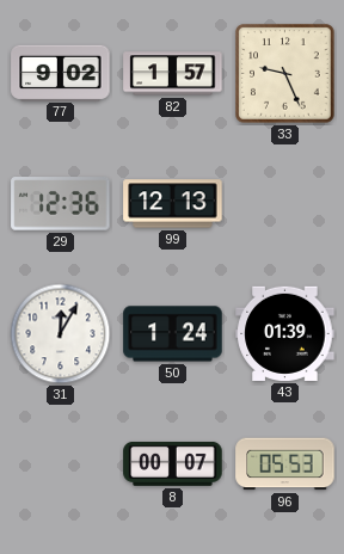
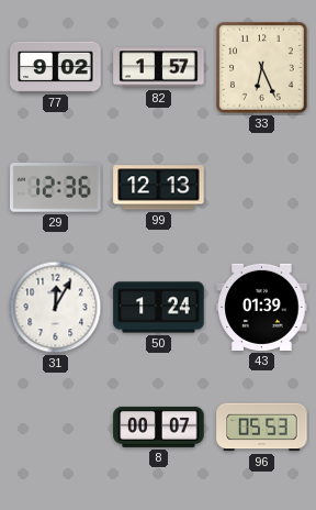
33: 9:26 -> 6:26
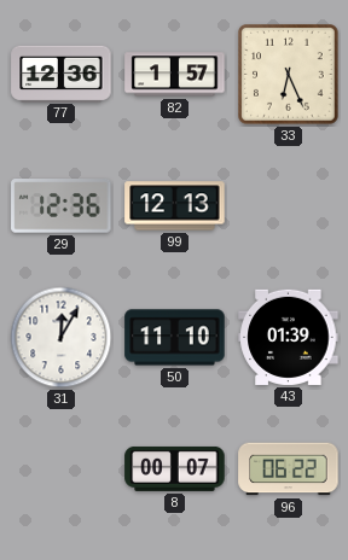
77: 9:02 -> 12:36
50: 1:24 -> 11:10
96: 05:53 -> 06:22
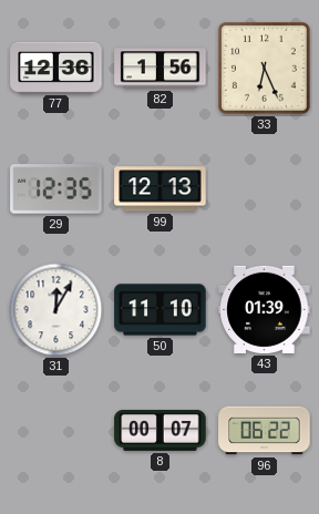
82: 1:57 -> 1:56
29: 12:36 -> 12:35
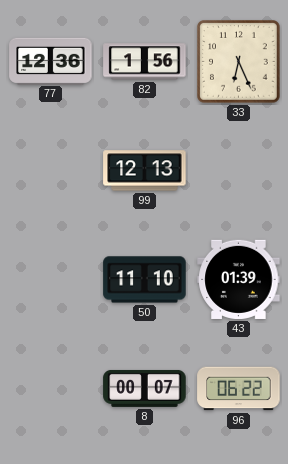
29: 12:35 -> none
31: 12:05 -> none
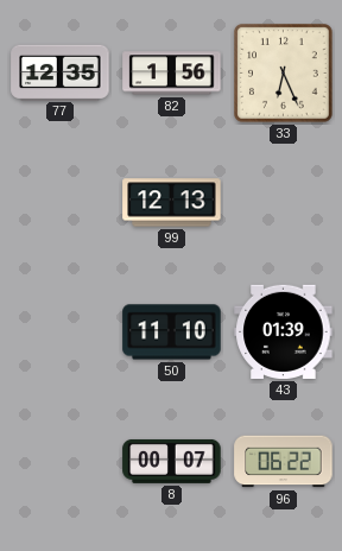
77: 12:36 -> 12:35
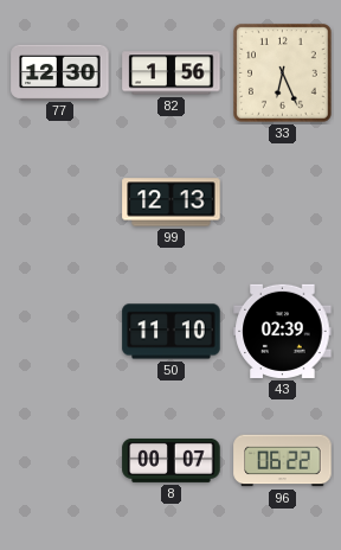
77: 12:35 -> 12:30
43: 01:39 -> 02:39
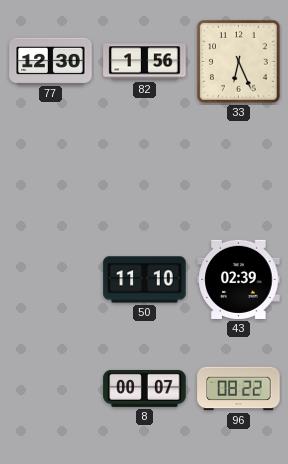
99: 12:13 -> none
96: 06:22 -> 08:22
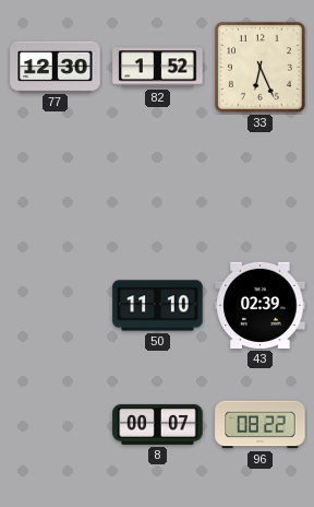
82: 1:56 -> 1:52
